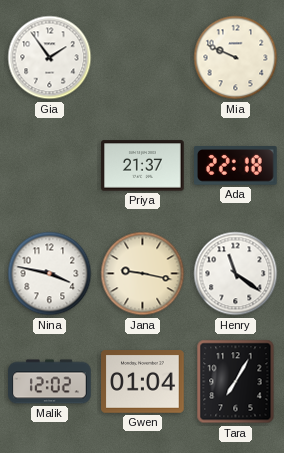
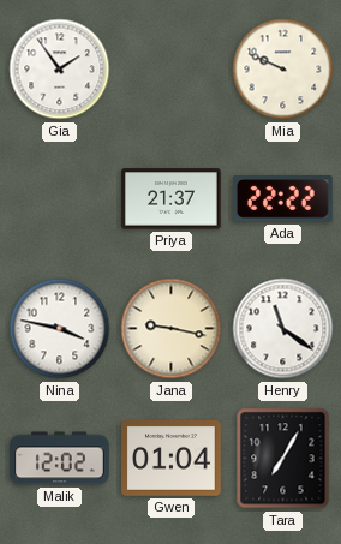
Ada: 22:18 -> 22:22
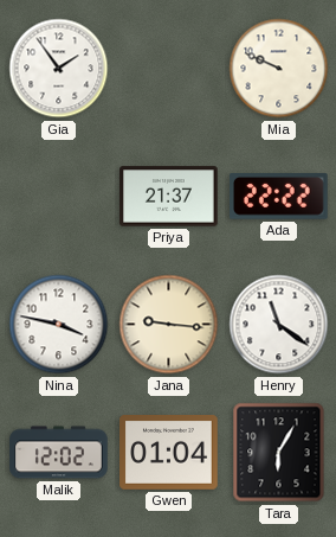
Jana: 9:17 -> 9:16
Tara: 7:05 -> 6:05
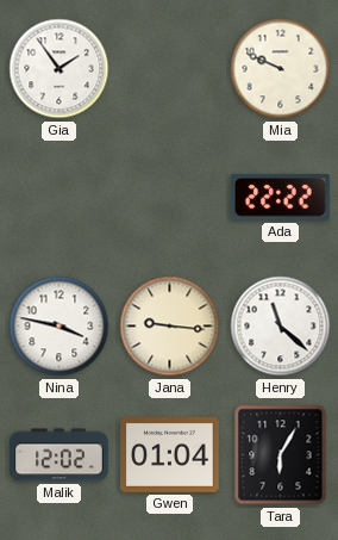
Priya: 21:37 -> none
Henry: 11:21 -> 11:22
